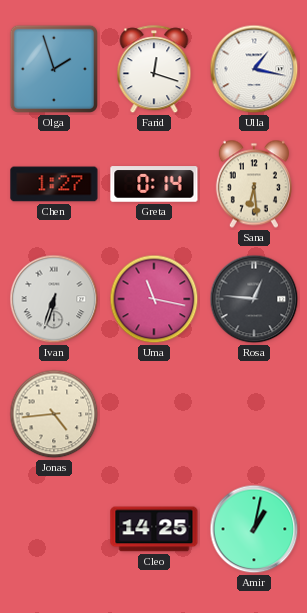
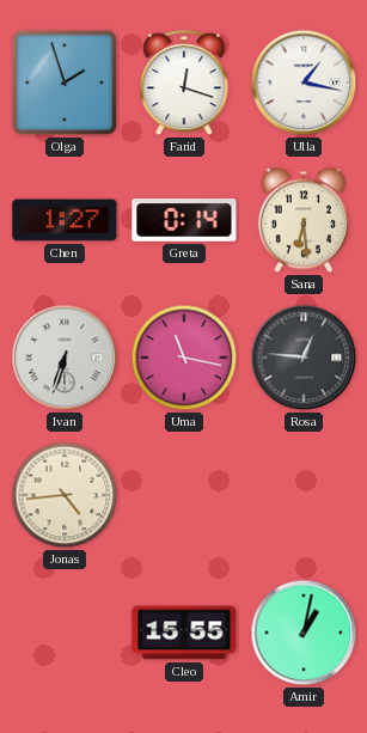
Cleo: 14:25 -> 15:55
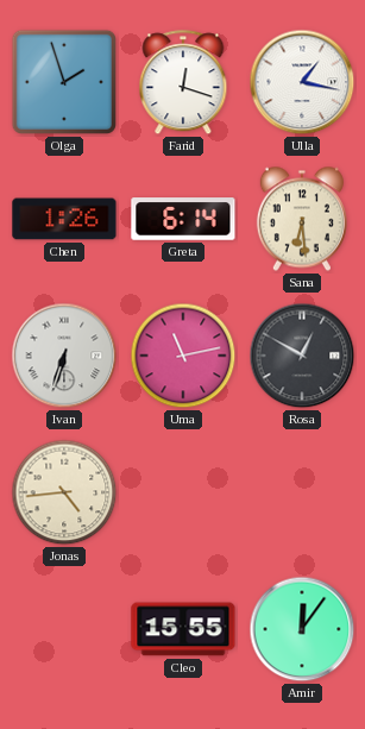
Chen: 1:27 -> 1:26
Greta: 0:14 -> 6:14
Uma: 11:17 -> 11:13
Rosa: 12:46 -> 12:50
Amir: 1:02 -> 12:06
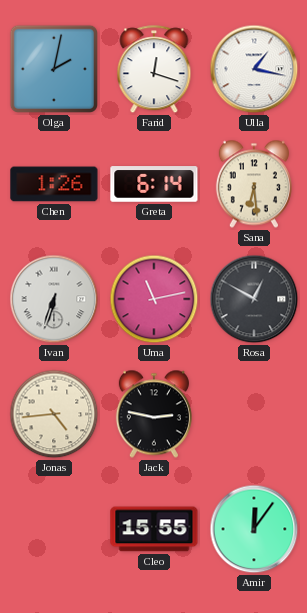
Olga: 1:57 -> 2:02
Jack: none -> 2:47
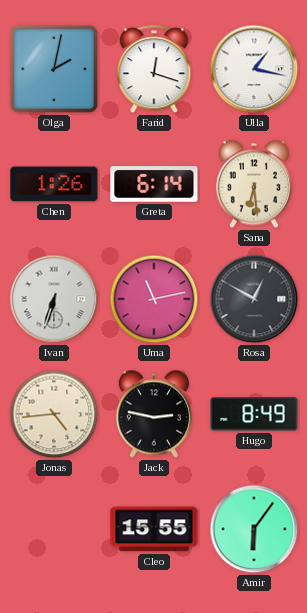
Hugo: none -> 8:49
Amir: 12:06 -> 6:06
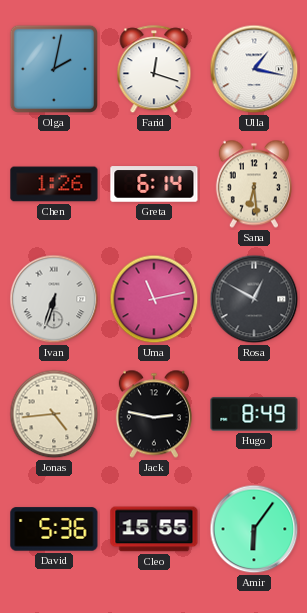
David: none -> 5:36
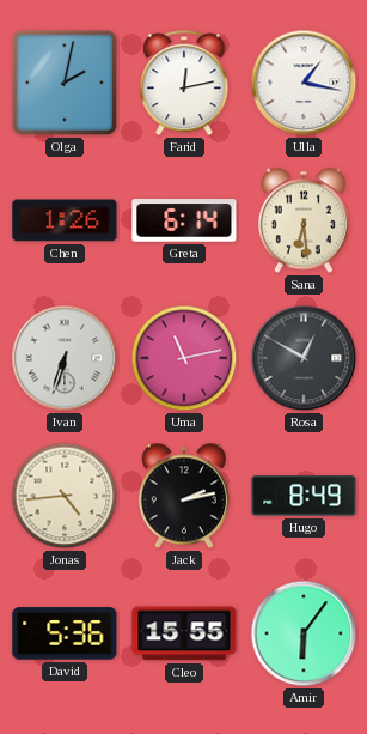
Farid: 12:18 -> 12:13
Jack: 2:47 -> 2:13
